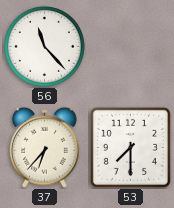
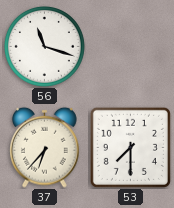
56: 11:23 -> 11:18
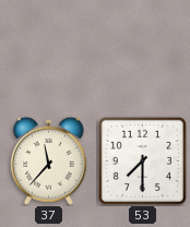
56: 11:18 -> none
37: 6:37 -> 11:37
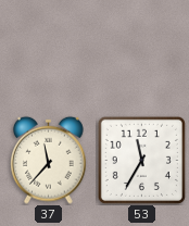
53: 7:30 -> 11:35
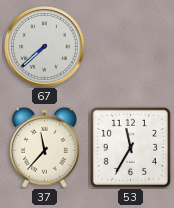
67: none -> 7:38
